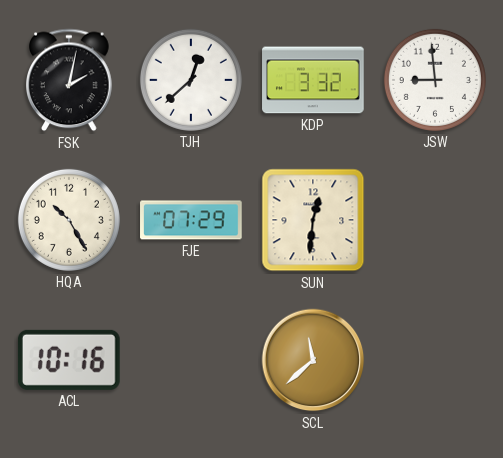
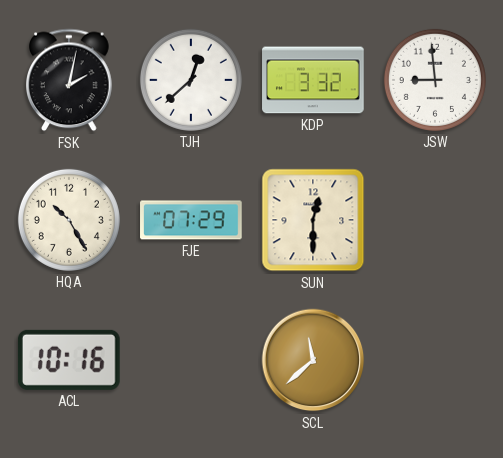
SUN: 12:31 -> 12:30
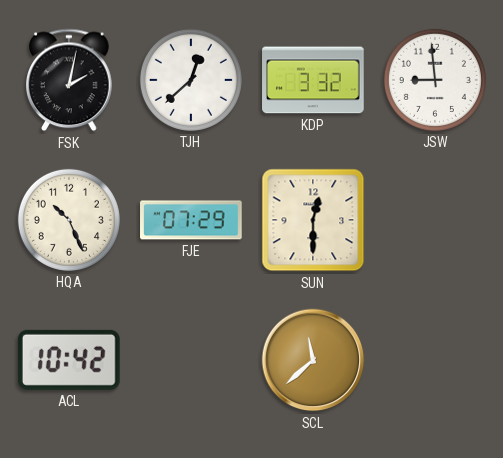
HQA: 10:25 -> 10:26
ACL: 10:16 -> 10:42
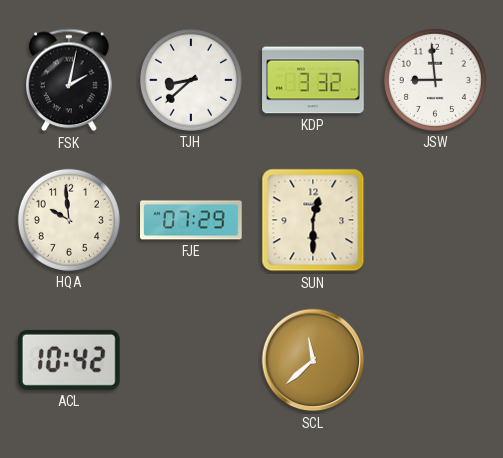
TJH: 12:38 -> 8:38
HQA: 10:26 -> 9:59
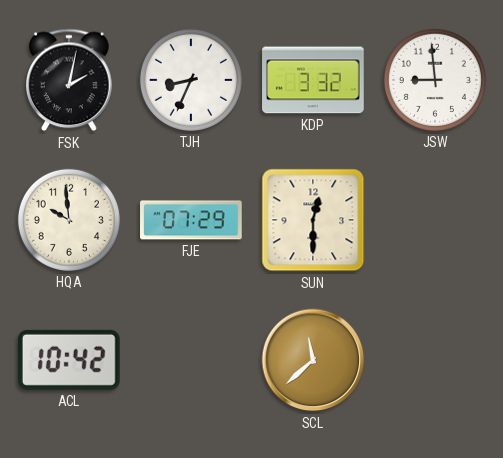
TJH: 8:38 -> 8:34
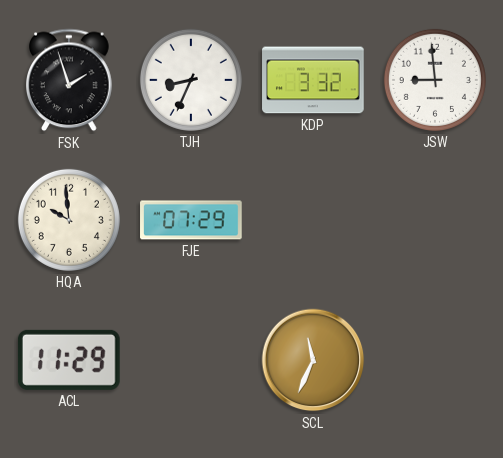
FSK: 2:02 -> 1:57
SUN: 12:30 -> none
ACL: 10:42 -> 11:29
SCL: 11:38 -> 11:34
